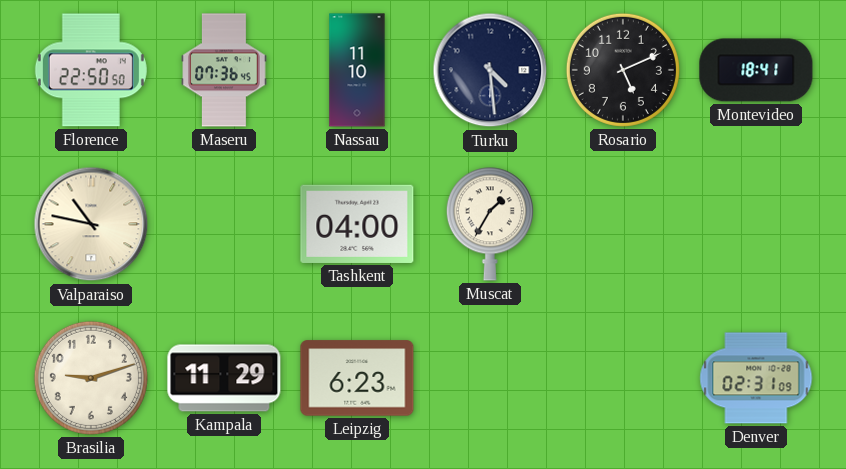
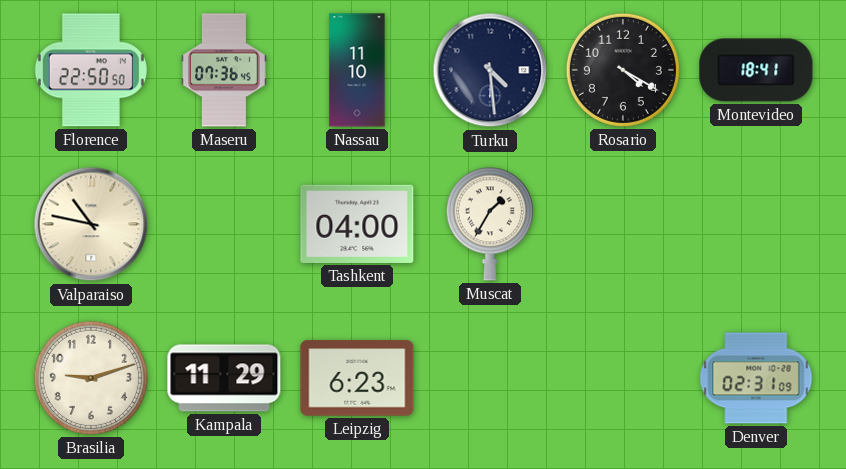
Rosario: 5:11 -> 4:20
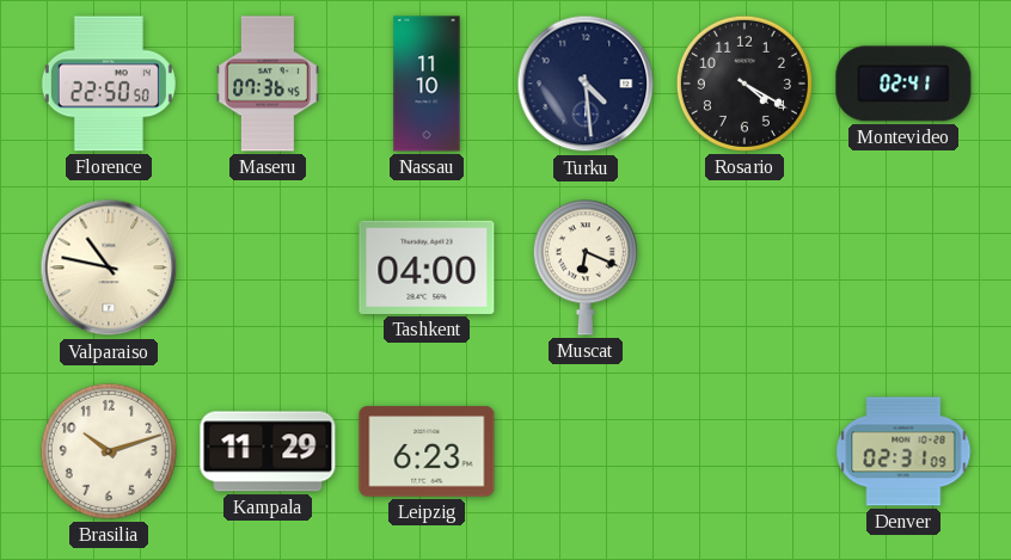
Montevideo: 18:41 -> 02:41
Muscat: 1:35 -> 6:19
Brasilia: 9:12 -> 10:12
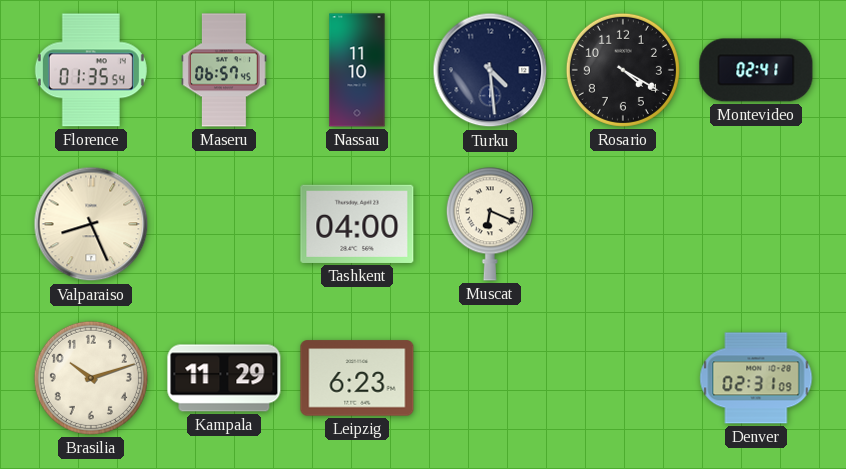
Florence: 22:50 -> 01:35
Maseru: 07:36 -> 06:57
Valparaiso: 10:47 -> 8:26
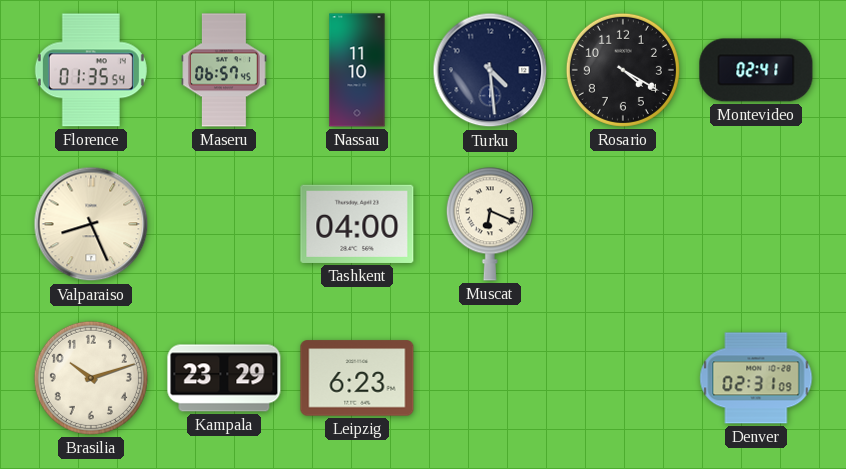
Kampala: 11:29 -> 23:29
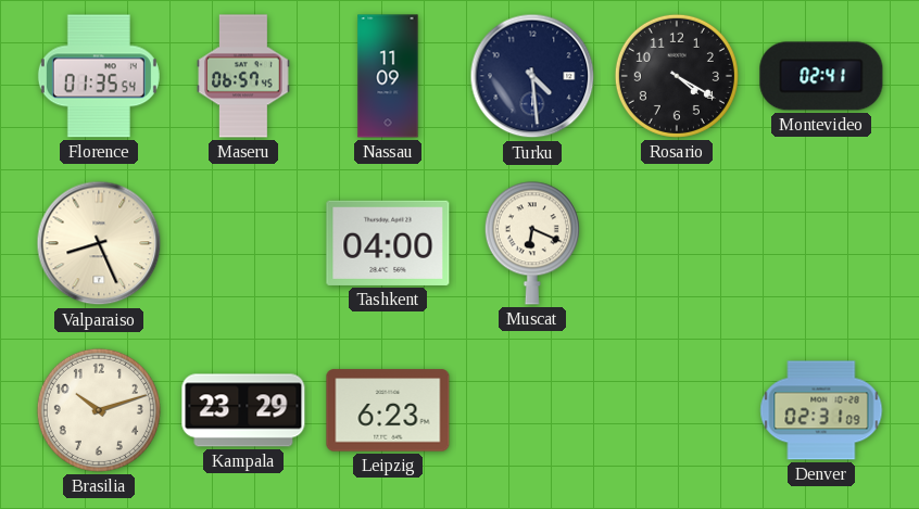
Nassau: 11:10 -> 11:09
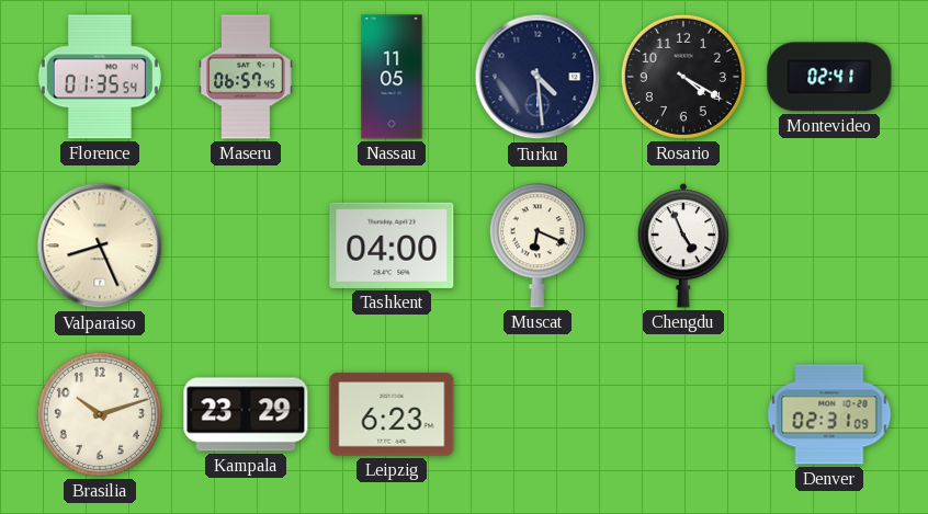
Nassau: 11:09 -> 11:05
Chengdu: none -> 4:56
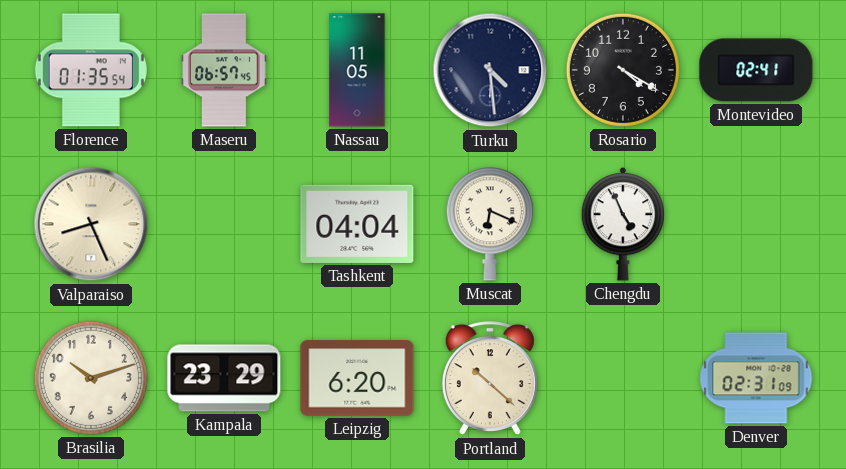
Tashkent: 04:00 -> 04:04
Leipzig: 6:23 -> 6:20
Portland: none -> 10:22
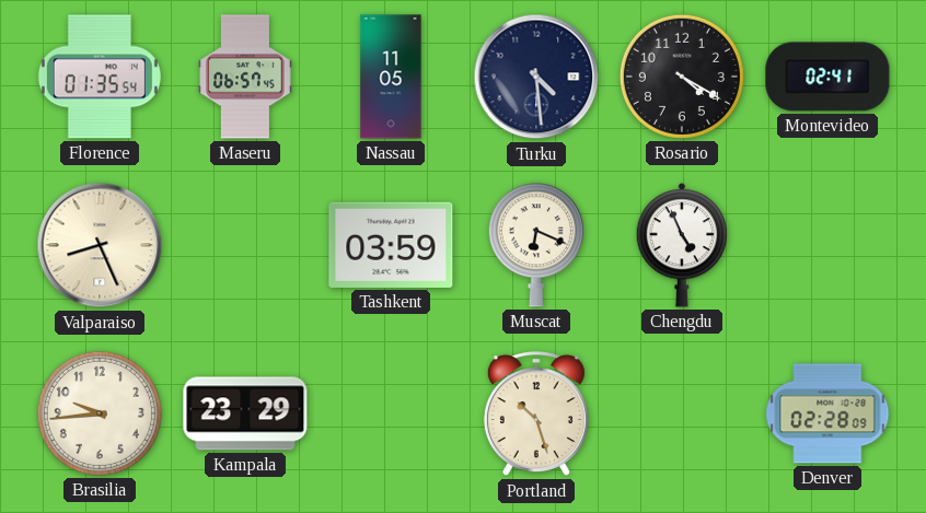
Tashkent: 04:04 -> 03:59
Brasilia: 10:12 -> 9:44
Leipzig: 6:20 -> none
Portland: 10:22 -> 10:27
Denver: 02:31 -> 02:28
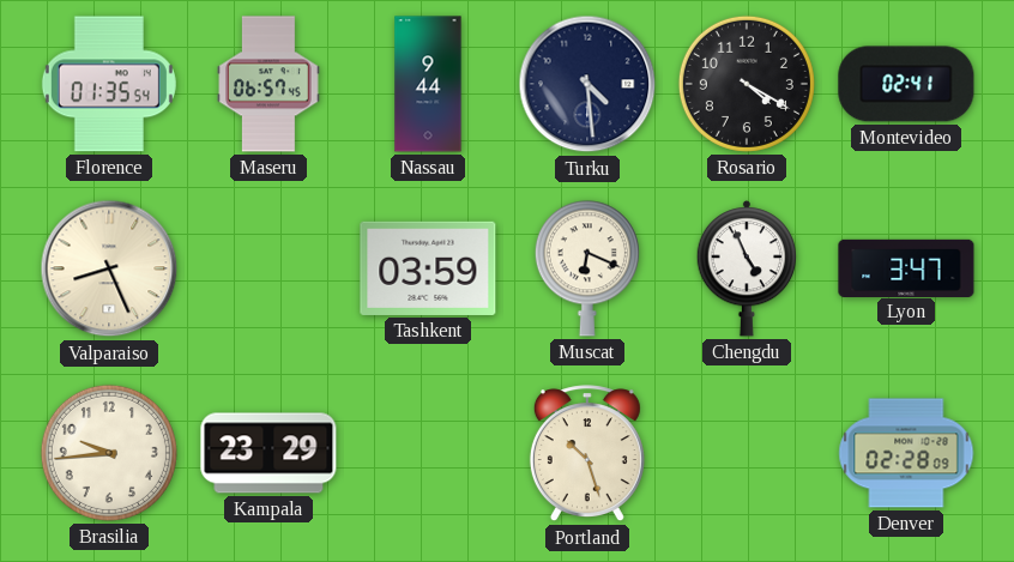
Nassau: 11:05 -> 9:44
Lyon: none -> 3:47
